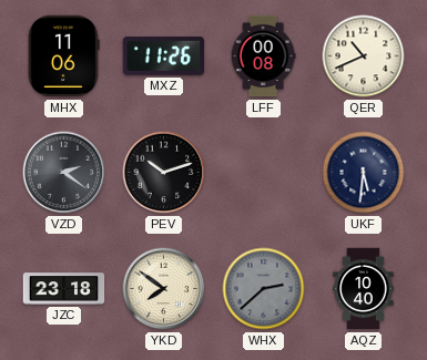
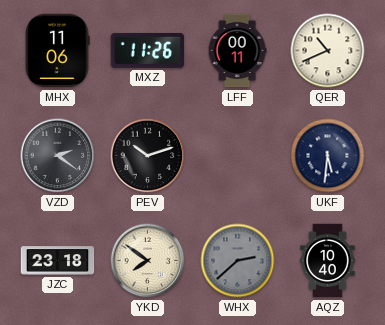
LFF: 00:08 -> 00:11
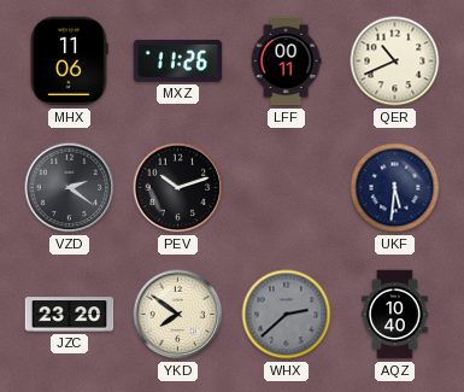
JZC: 23:18 -> 23:20
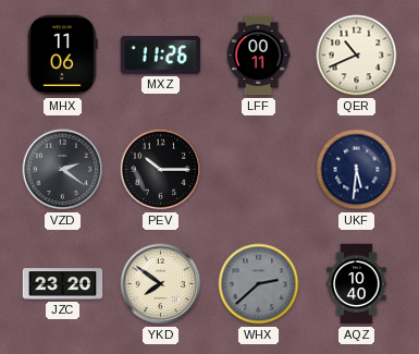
PEV: 10:12 -> 10:15
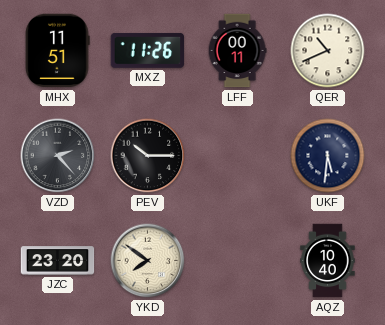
MHX: 11:06 -> 11:51
VZD: 2:21 -> 2:23
WHX: 2:38 -> none
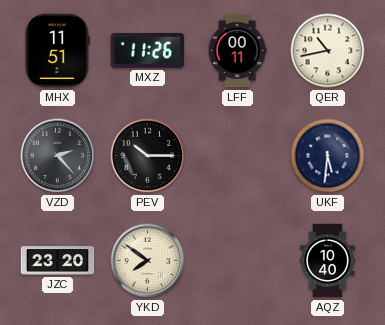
QER: 10:41 -> 10:43
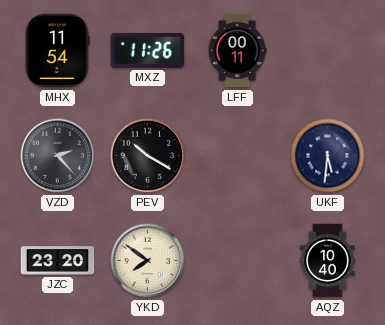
MHX: 11:51 -> 11:54
QER: 10:43 -> none
PEV: 10:15 -> 10:20
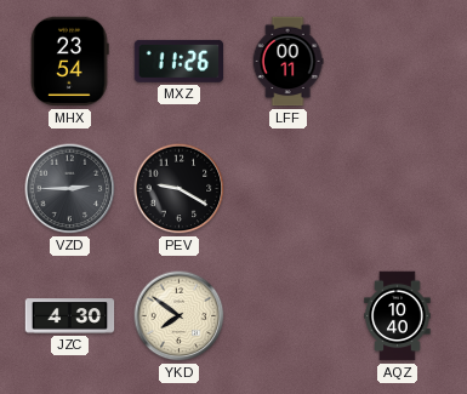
MHX: 11:54 -> 23:54
VZD: 2:23 -> 2:45
PEV: 10:20 -> 9:20
UKF: 5:31 -> none
JZC: 23:20 -> 4:30
